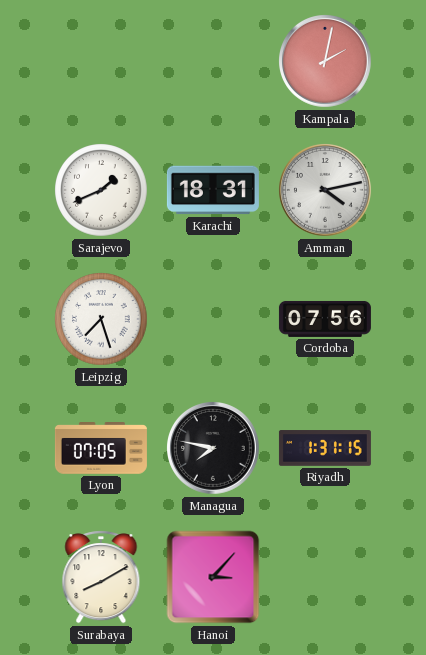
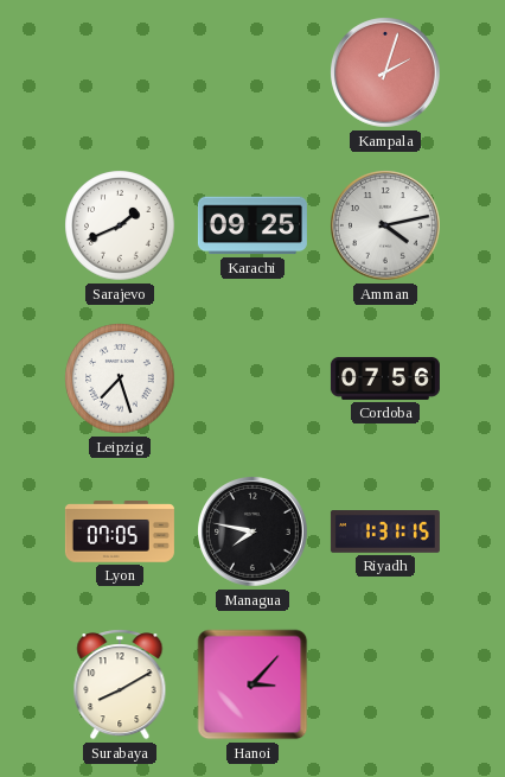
Kampala: 2:02 -> 2:03
Karachi: 18:31 -> 09:25
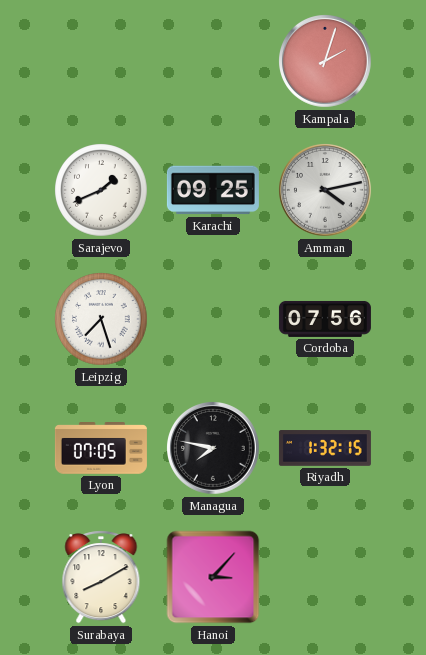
Riyadh: 1:31 -> 1:32
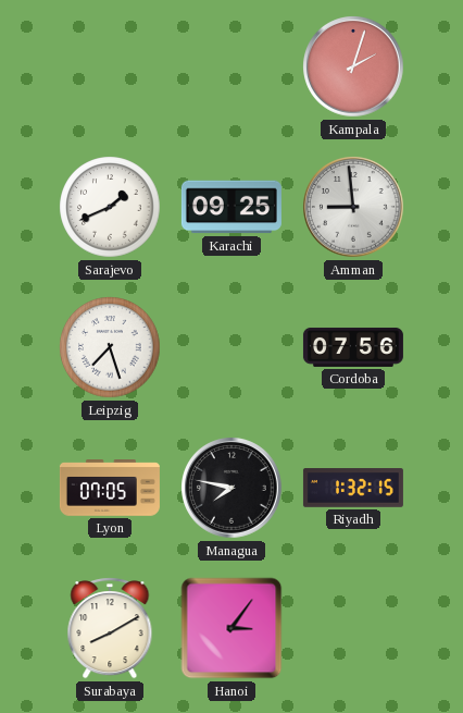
Amman: 4:13 -> 8:59
Hanoi: 3:07 -> 3:06
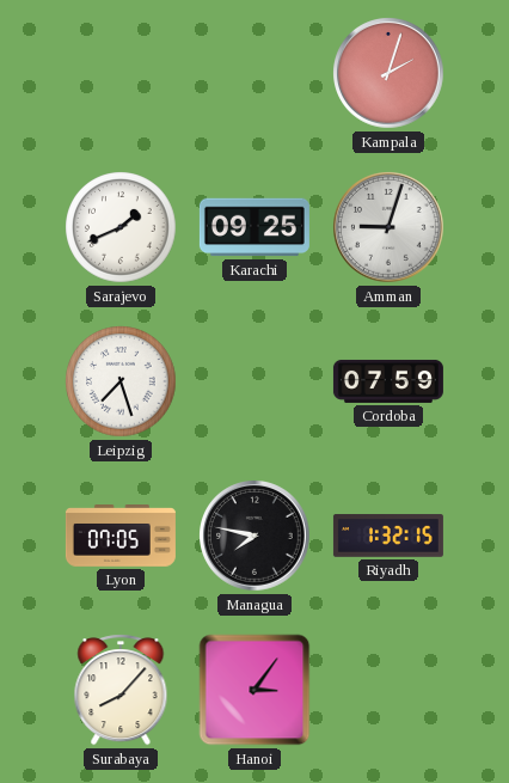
Amman: 8:59 -> 9:03
Cordoba: 07:56 -> 07:59
Surabaya: 8:10 -> 8:07
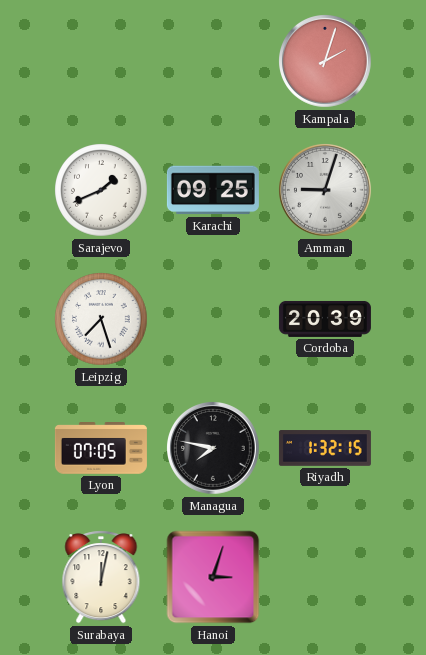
Cordoba: 07:59 -> 20:39
Surabaya: 8:07 -> 12:02
Hanoi: 3:06 -> 3:03
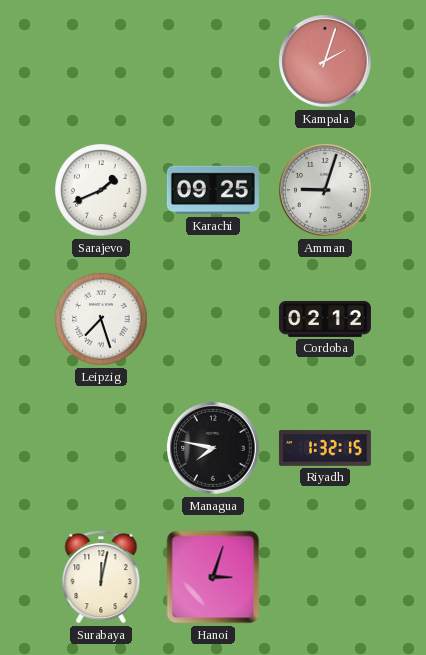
Cordoba: 20:39 -> 02:12
Lyon: 07:05 -> none
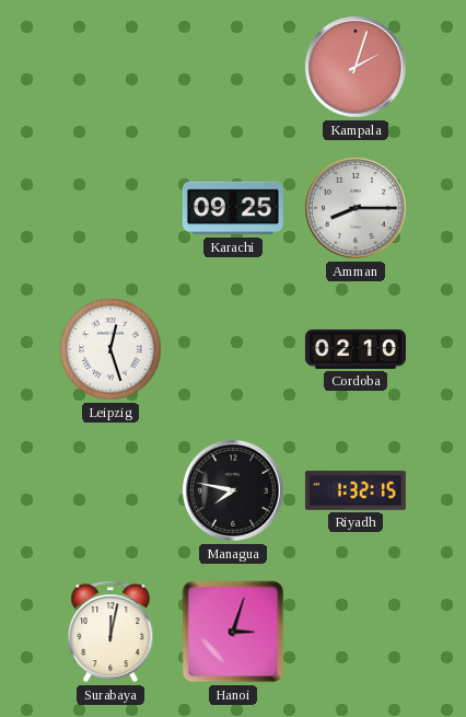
Sarajevo: 1:41 -> none
Amman: 9:03 -> 8:15
Leipzig: 7:27 -> 12:27
Cordoba: 02:12 -> 02:10
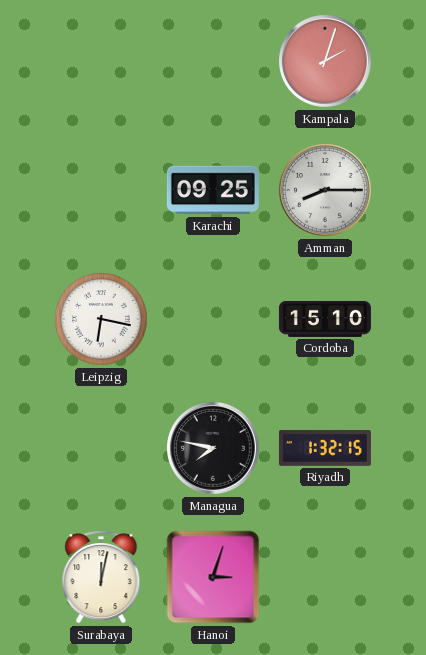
Leipzig: 12:27 -> 6:17
Cordoba: 02:10 -> 15:10
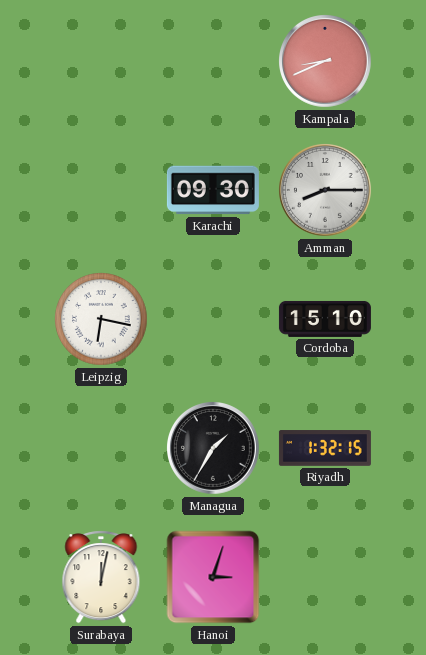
Kampala: 2:03 -> 8:41
Karachi: 09:25 -> 09:30
Managua: 7:47 -> 1:35
